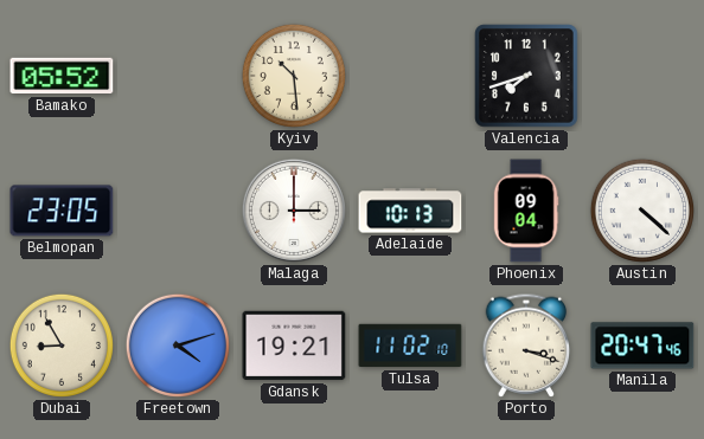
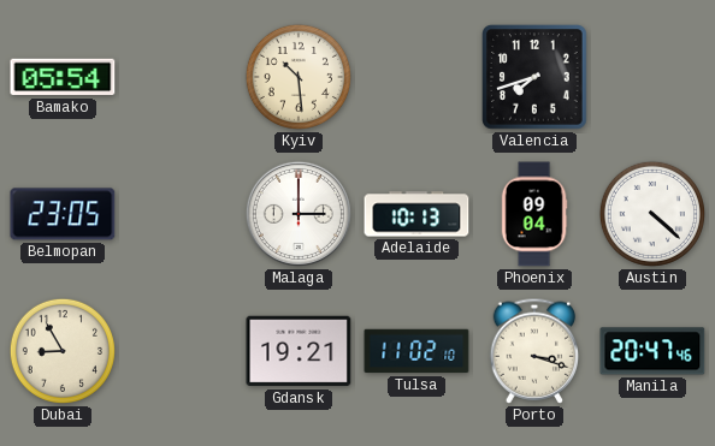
Bamako: 05:52 -> 05:54
Freetown: 4:12 -> none
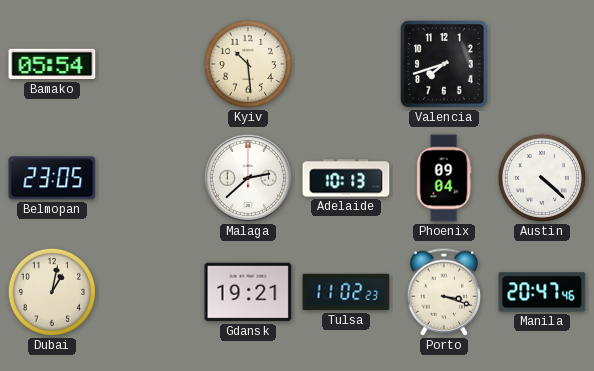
Malaga: 3:00 -> 2:38
Dubai: 8:55 -> 1:02
Tulsa: 11:02:10 -> 11:02:23
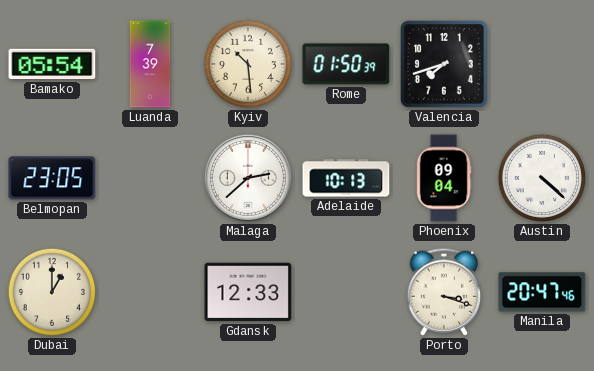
Luanda: none -> 7:39
Rome: none -> 01:50
Dubai: 1:02 -> 1:00
Gdansk: 19:21 -> 12:33
Tulsa: 11:02 -> none
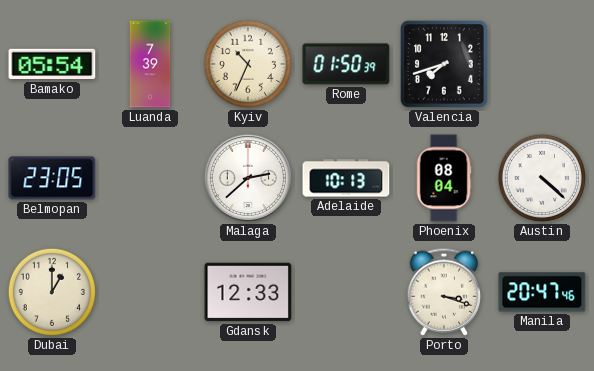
Kyiv: 10:29 -> 10:34
Phoenix: 09:04 -> 08:04
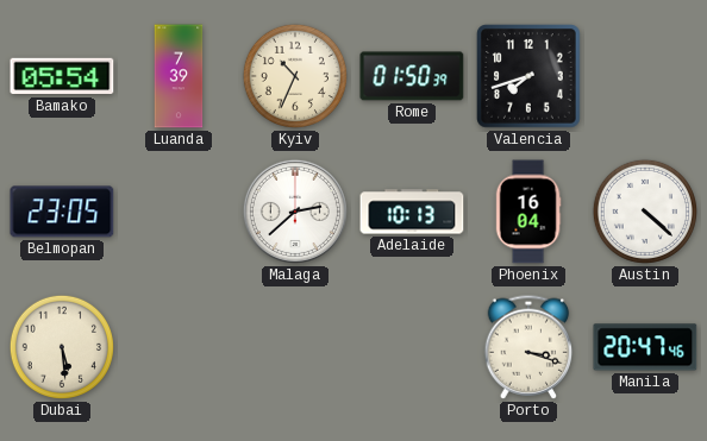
Phoenix: 08:04 -> 16:04
Dubai: 1:00 -> 5:29
Gdansk: 12:33 -> none
